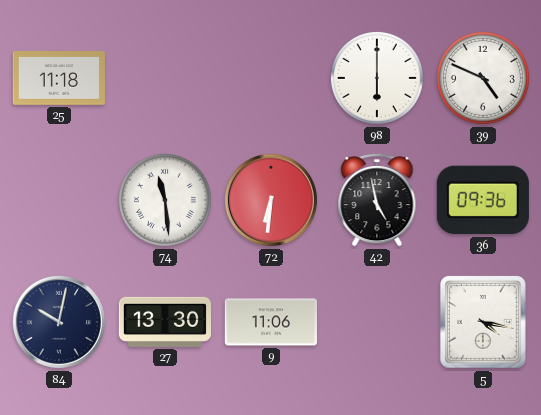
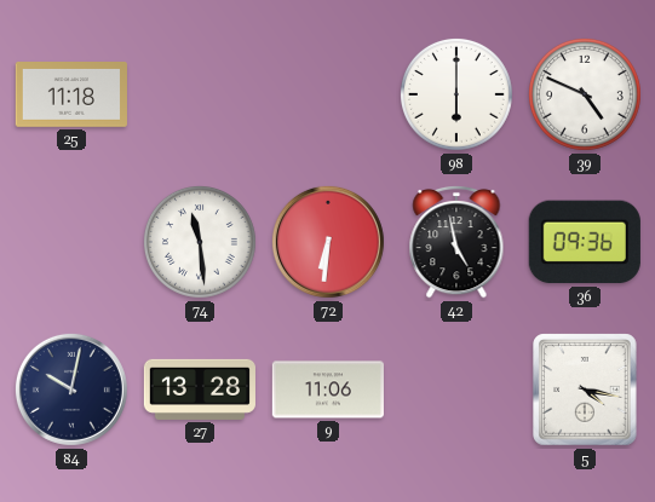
27: 13:30 -> 13:28
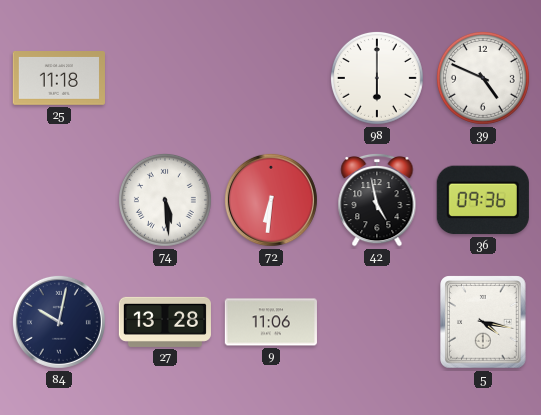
74: 11:29 -> 5:29
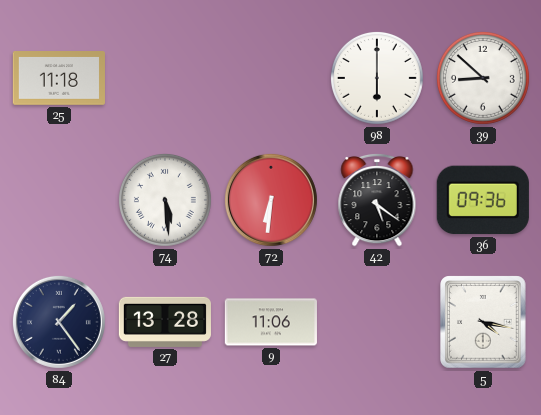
39: 4:49 -> 8:52
42: 4:58 -> 5:21
84: 10:02 -> 1:24
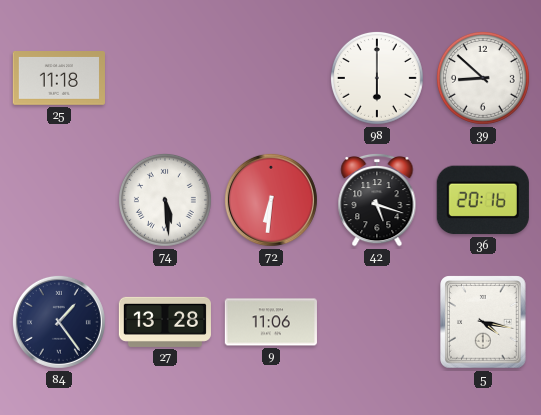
42: 5:21 -> 5:18
36: 09:36 -> 20:16
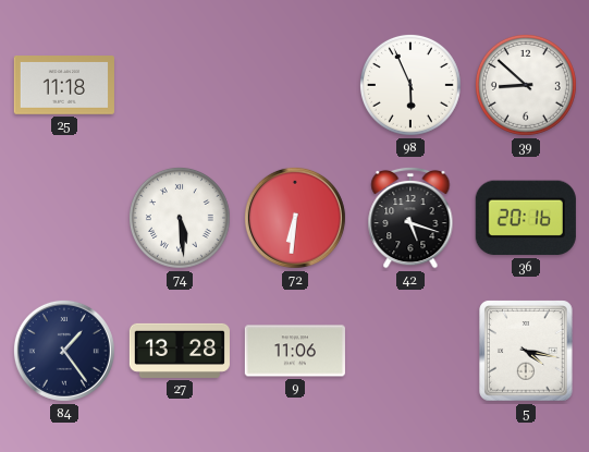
98: 6:00 -> 5:56
